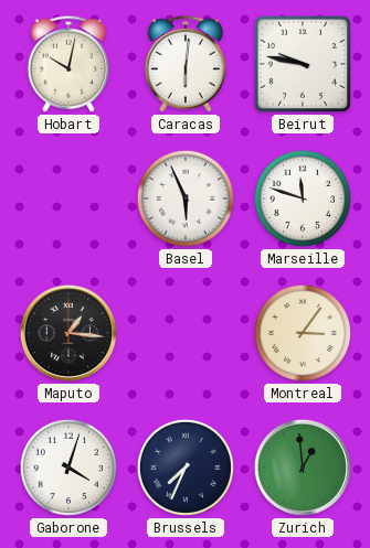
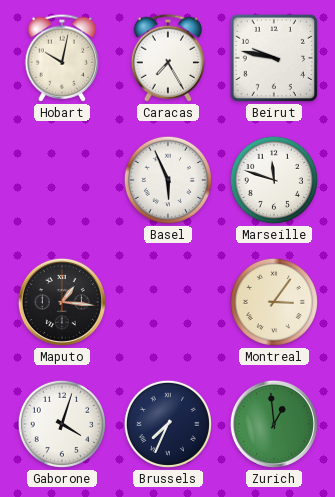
Caracas: 6:01 -> 7:25
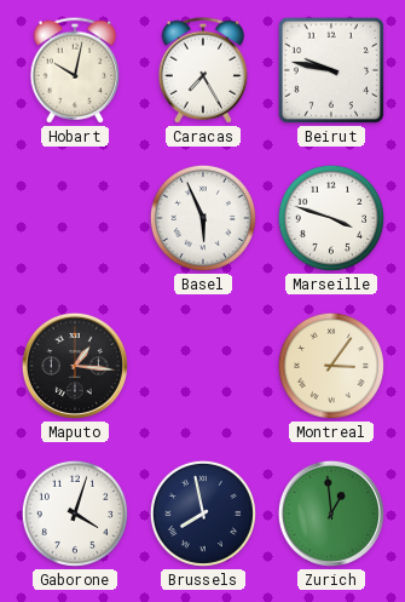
Marseille: 11:48 -> 3:48
Brussels: 7:34 -> 7:58
